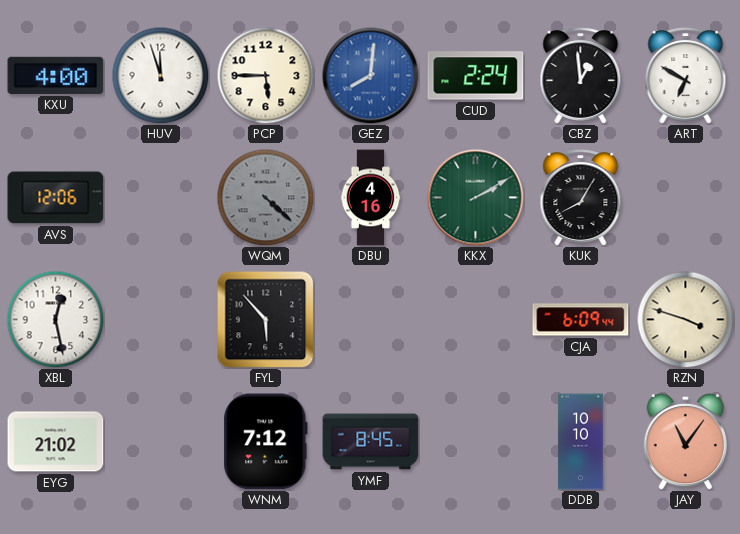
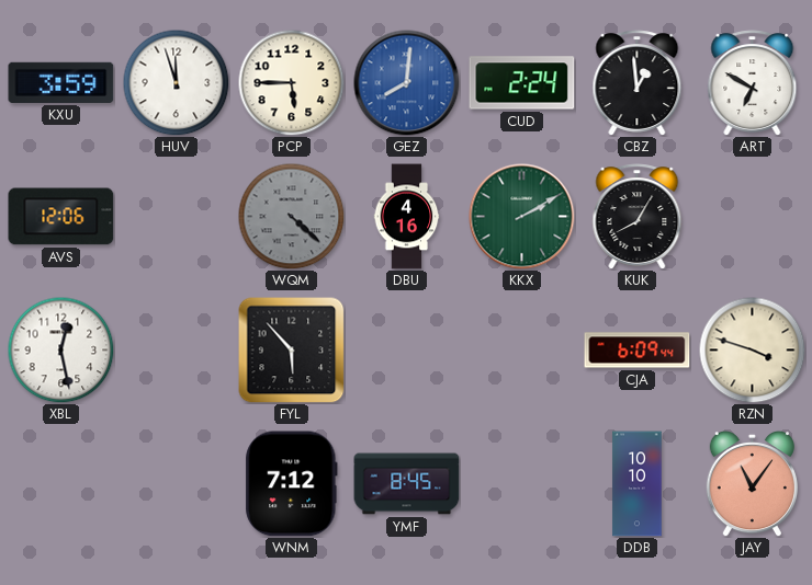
KXU: 4:00 -> 3:59
EYG: 21:02 -> none
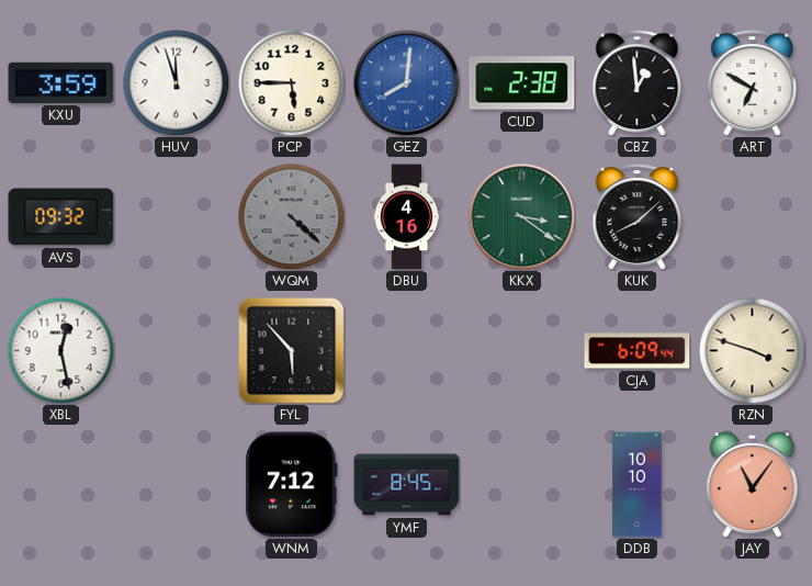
CUD: 2:24 -> 2:38
AVS: 12:06 -> 09:32
KKX: 2:10 -> 3:21
KUK: 8:05 -> 8:08
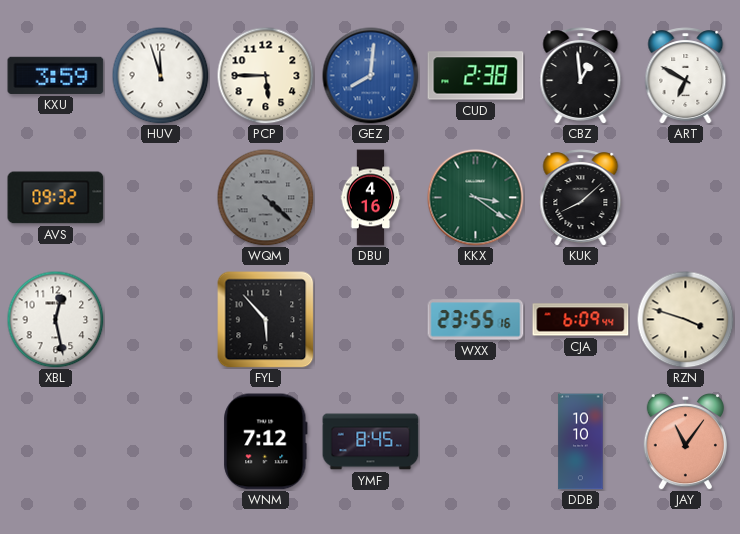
WXX: none -> 23:55
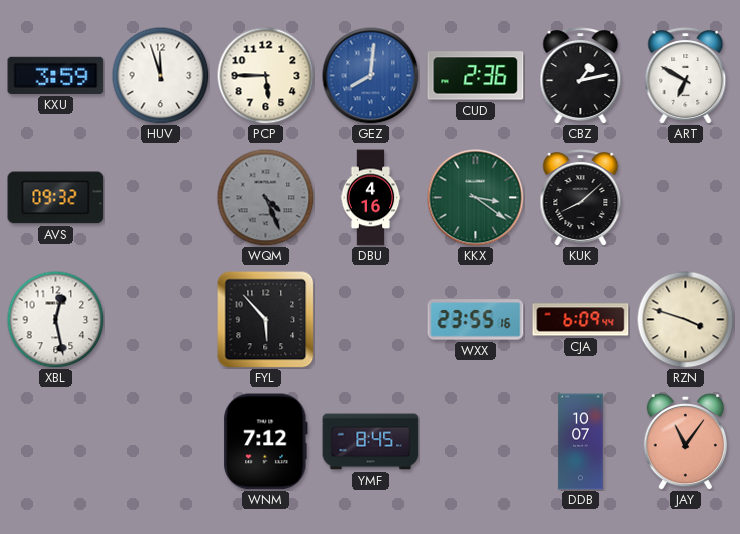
CUD: 2:38 -> 2:36
CBZ: 12:59 -> 1:13
WQM: 4:22 -> 4:26
DDB: 10:10 -> 10:07
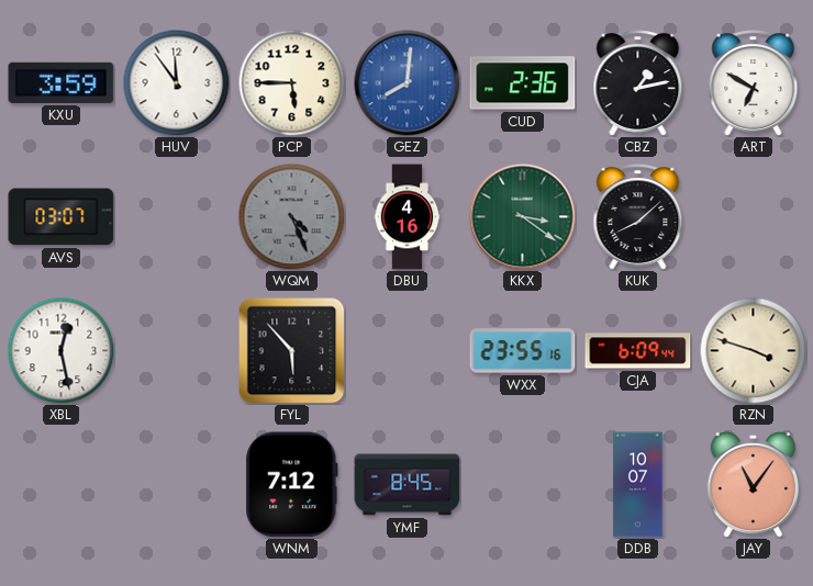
HUV: 11:57 -> 11:54
AVS: 09:32 -> 03:07
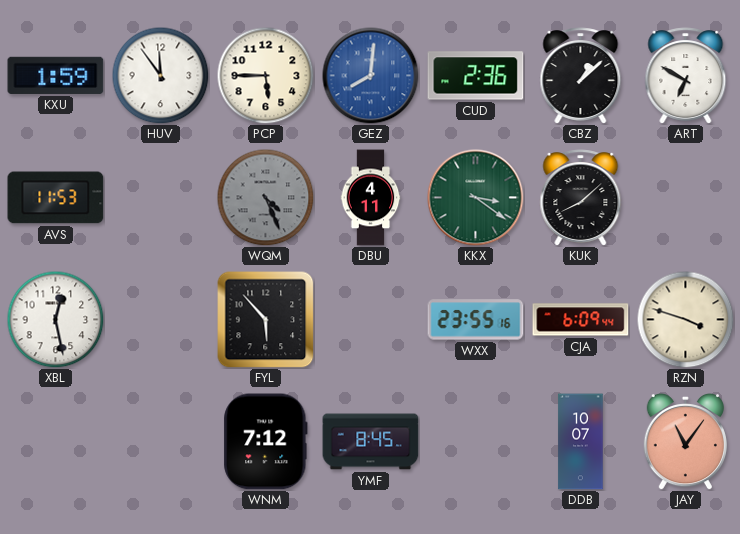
KXU: 3:59 -> 1:59
CBZ: 1:13 -> 1:08
AVS: 03:07 -> 11:53
DBU: 4:16 -> 4:11
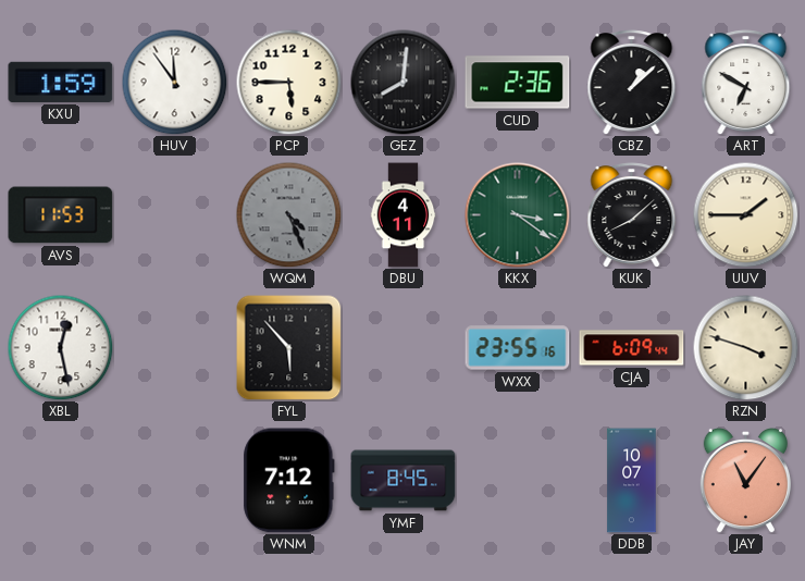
GEZ dial: blue -> black
UUV: none -> 1:45
